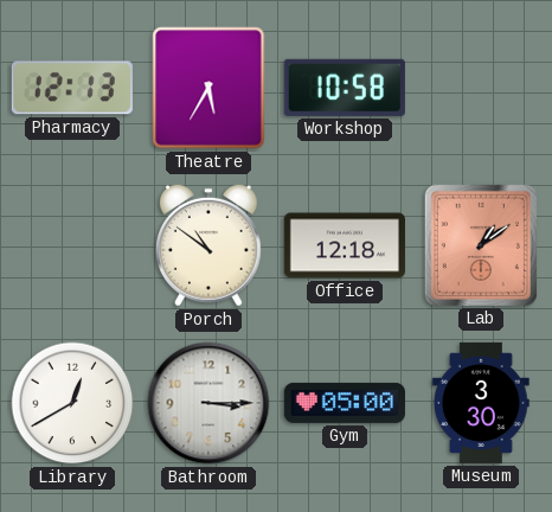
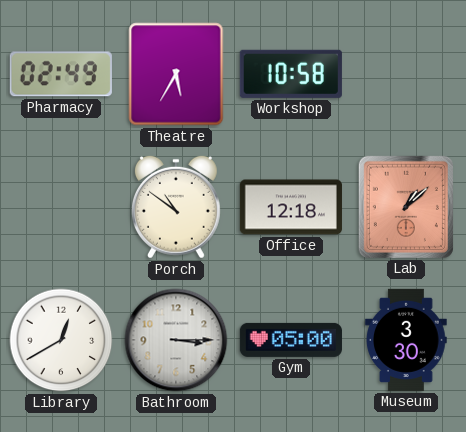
Pharmacy: 12:13 -> 02:49
Lab: 1:09 -> 1:08
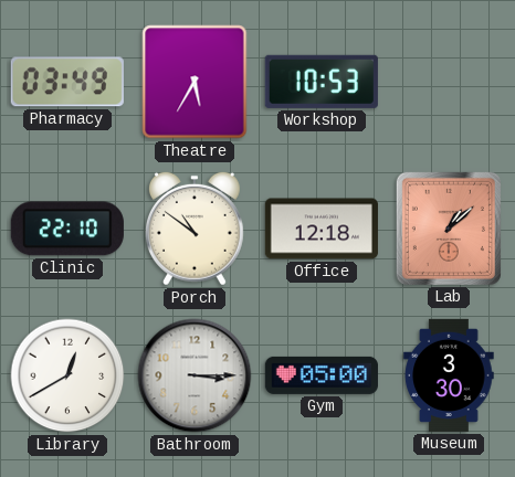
Pharmacy: 02:49 -> 03:49
Workshop: 10:58 -> 10:53
Clinic: none -> 22:10
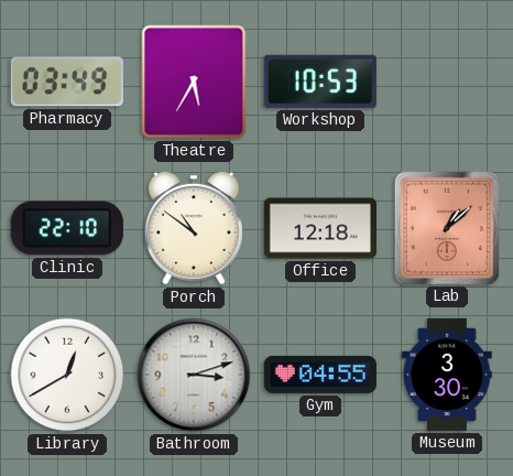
Bathroom: 3:15 -> 3:12
Gym: 05:00 -> 04:55
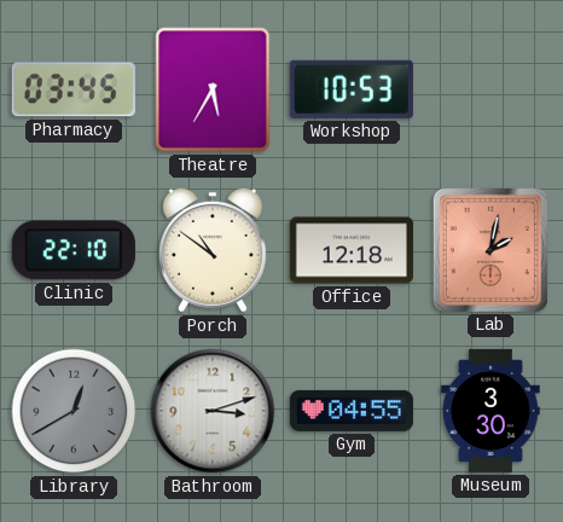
Pharmacy: 03:49 -> 03:45
Lab: 1:08 -> 2:02
Library dial: white -> grey
